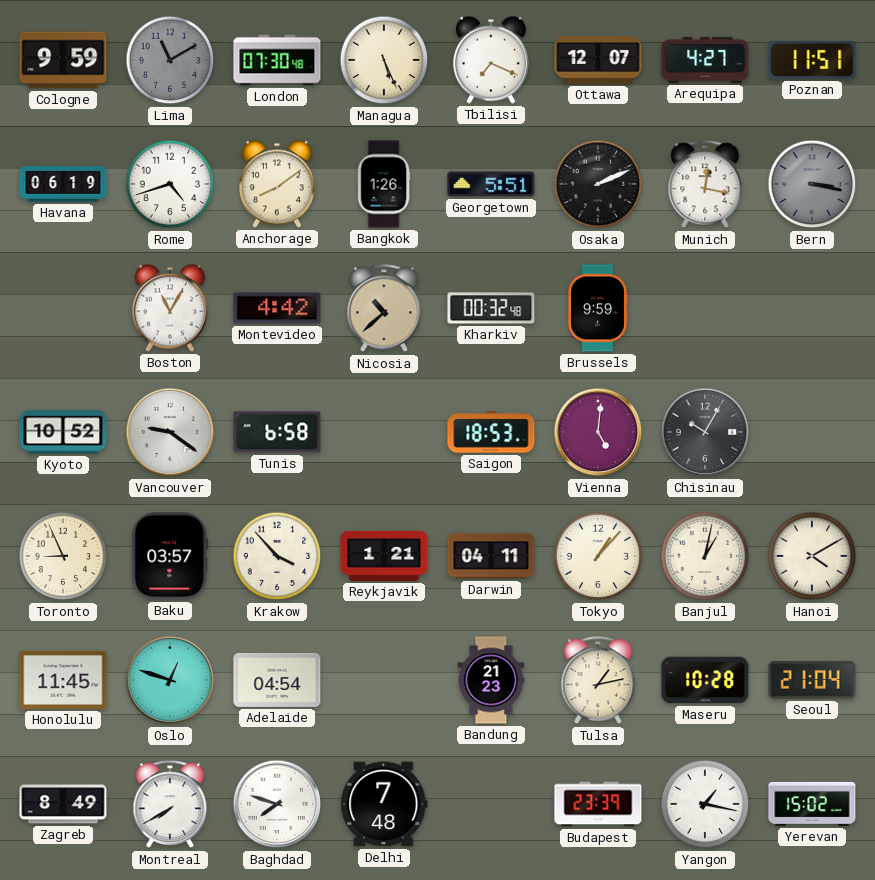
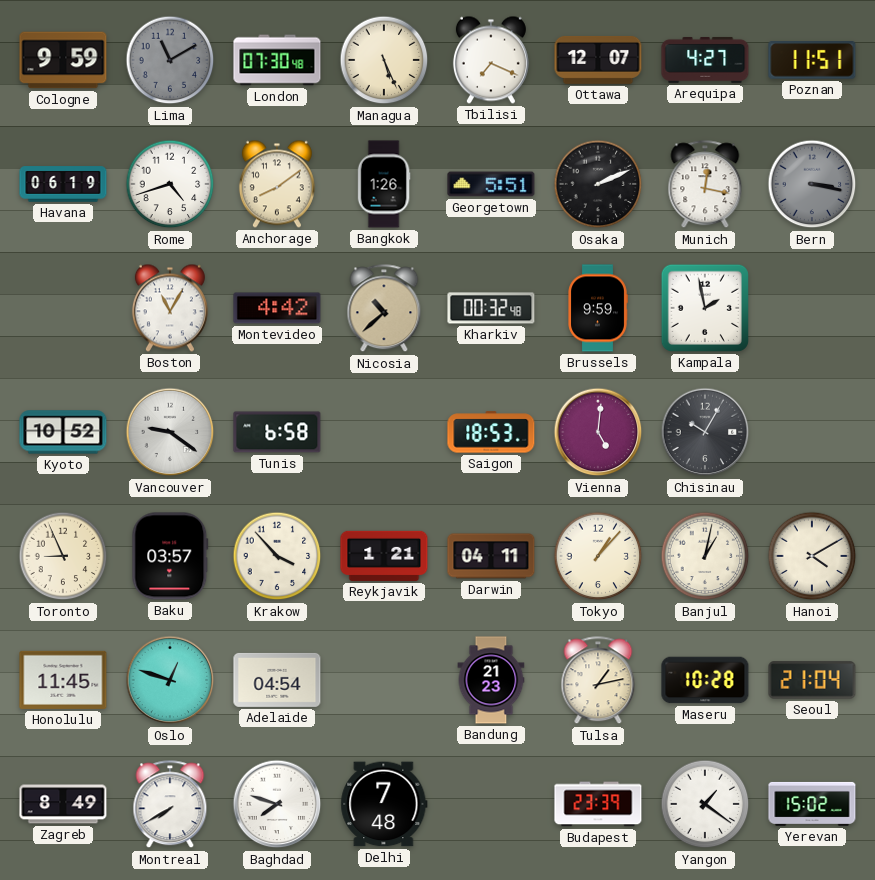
Kampala: none -> 1:58
Yangon: 1:17 -> 1:21
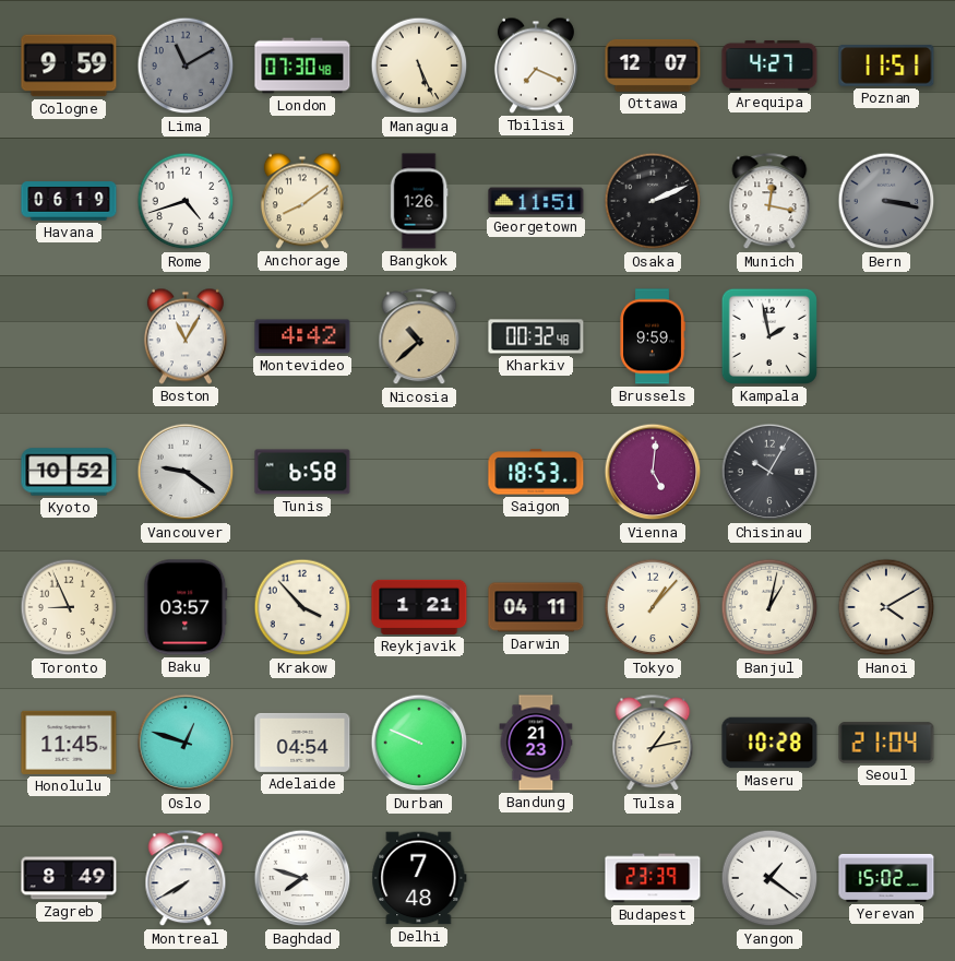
Georgetown: 5:51 -> 11:51
Durban: none -> 9:49
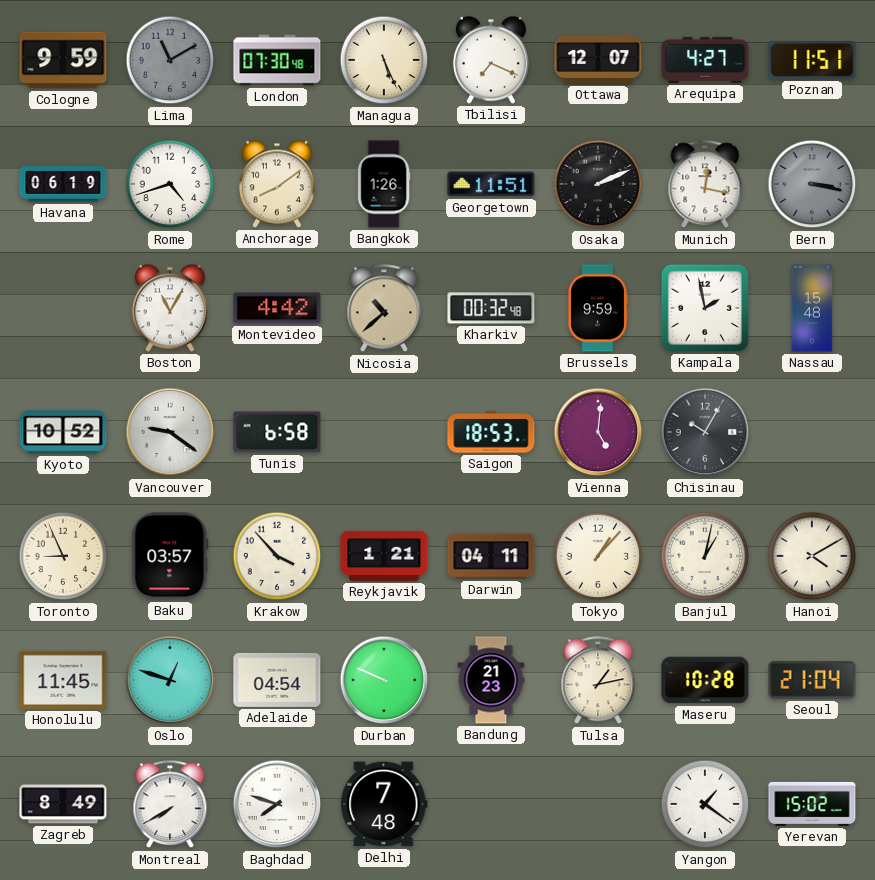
Nassau: none -> 15:48
Budapest: 23:39 -> none
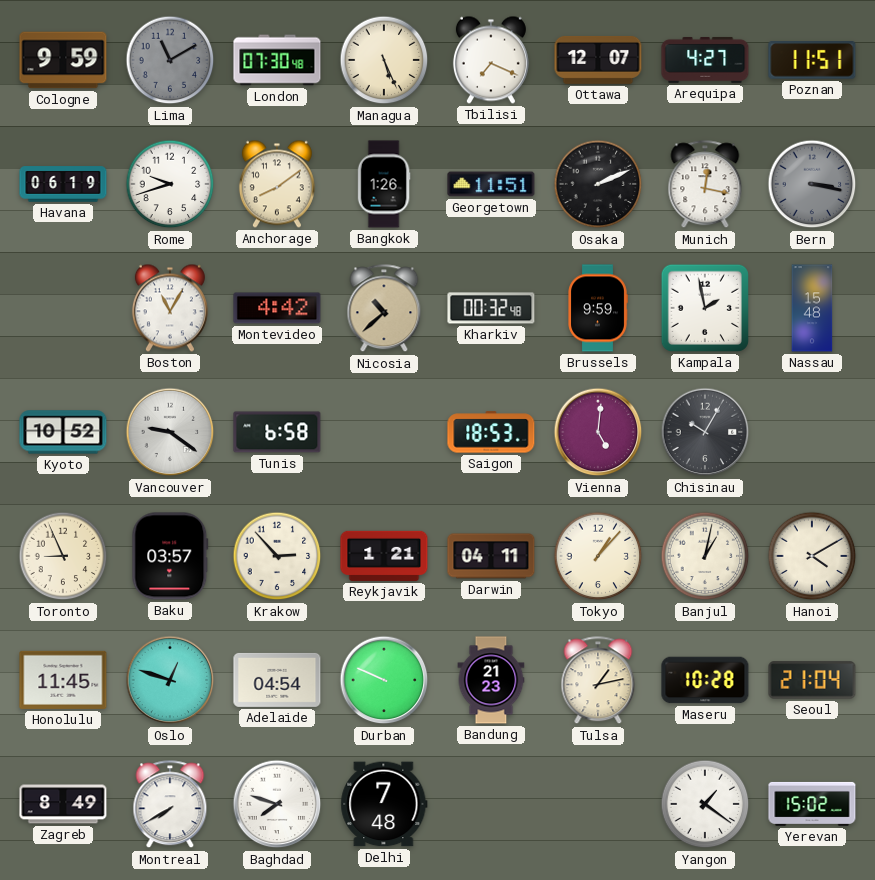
Rome: 4:42 -> 9:42
Krakow: 3:53 -> 2:53
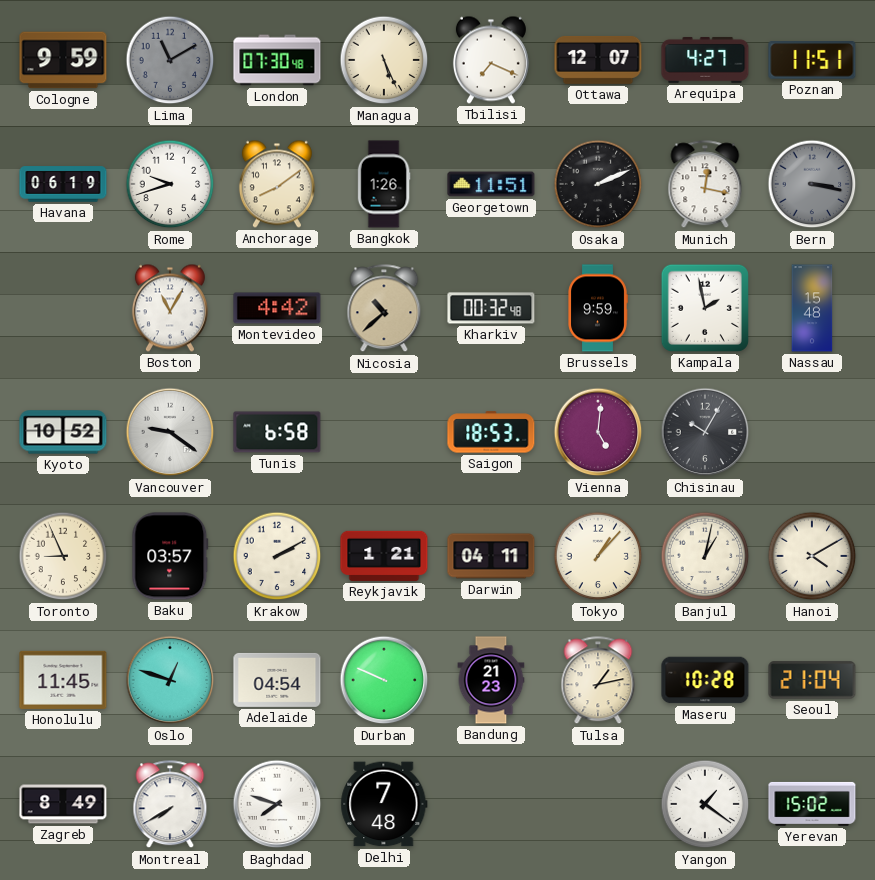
Krakow: 2:53 -> 2:10
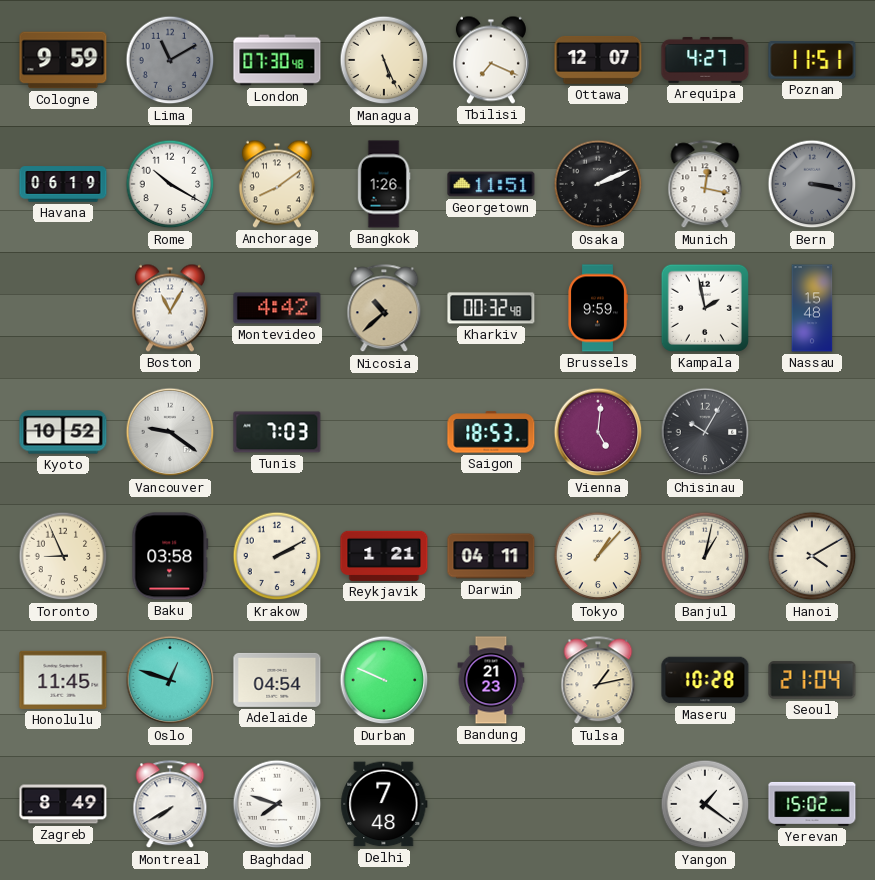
Rome: 9:42 -> 10:20
Tunis: 6:58 -> 7:03
Baku: 03:57 -> 03:58
